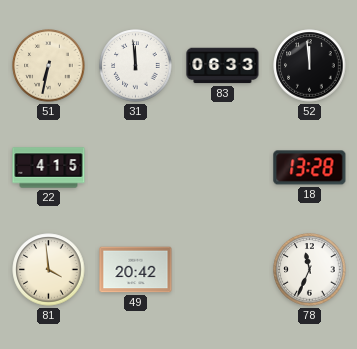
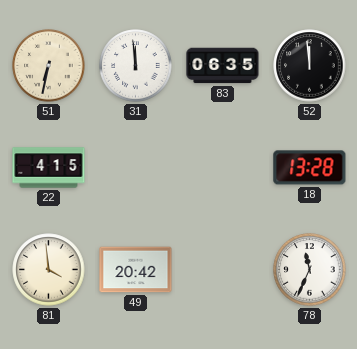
83: 06:33 -> 06:35
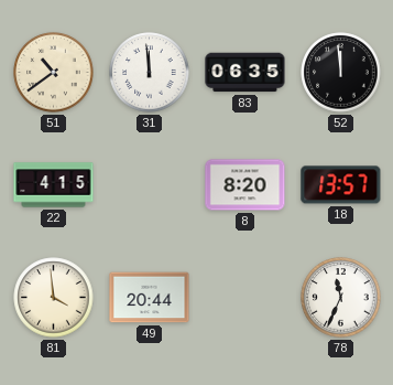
51: 6:32 -> 10:39
8: none -> 8:20
18: 13:28 -> 13:57
49: 20:42 -> 20:44
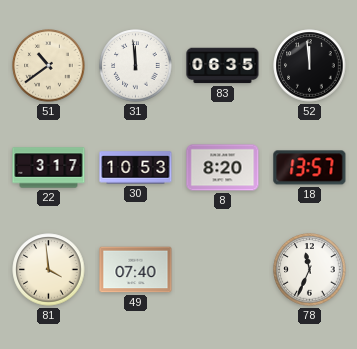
22: 4:15 -> 3:17
30: none -> 10:53
49: 20:44 -> 07:40
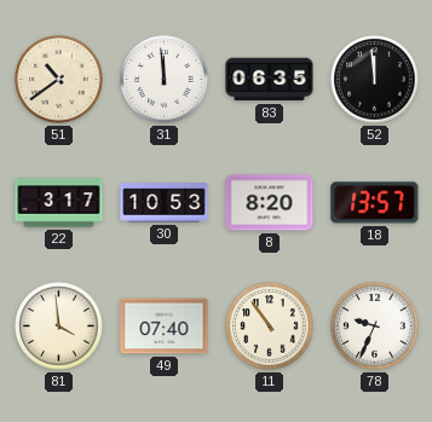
11: none -> 10:54
78: 11:34 -> 9:34
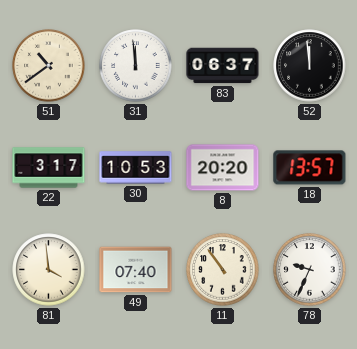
83: 06:35 -> 06:37
8: 8:20 -> 20:20
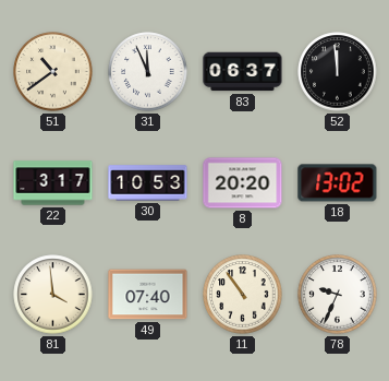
31: 11:59 -> 11:56
18: 13:57 -> 13:02
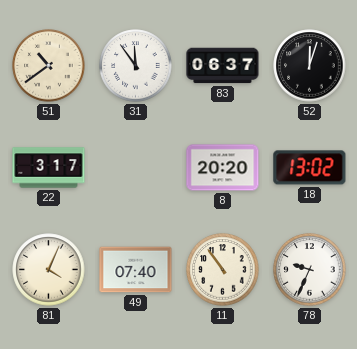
31: 11:56 -> 11:54
52: 11:59 -> 12:03
30: 10:53 -> none
81: 3:59 -> 4:04
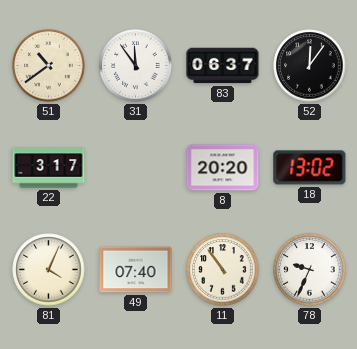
52: 12:03 -> 12:06
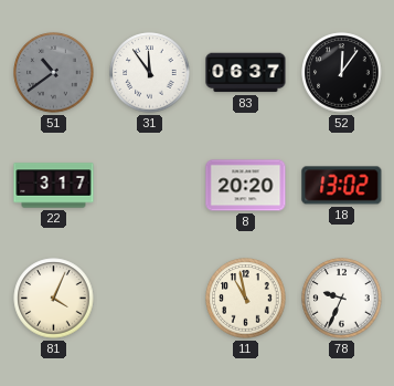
51 dial: cream -> grey
49: 07:40 -> none
11: 10:54 -> 10:58
